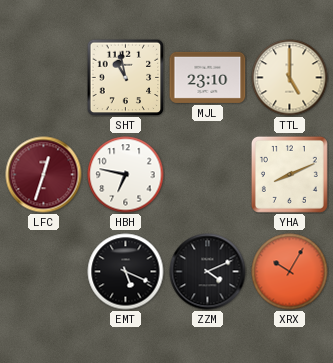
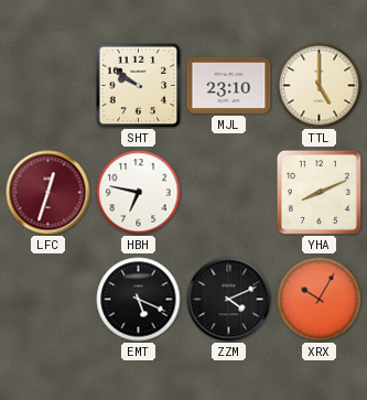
SHT: 10:58 -> 9:51
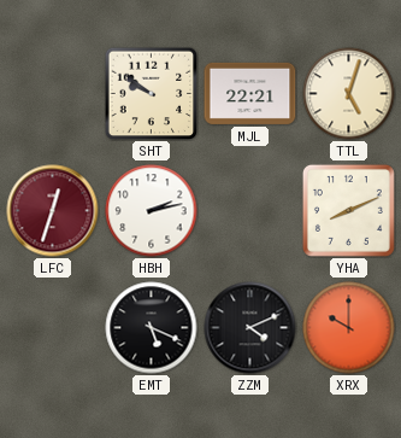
MJL: 23:10 -> 22:21
TTL: 5:00 -> 5:03
HBH: 6:47 -> 2:13
XRX: 10:05 -> 10:00
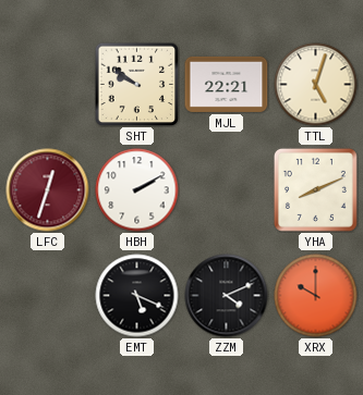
HBH: 2:13 -> 2:10
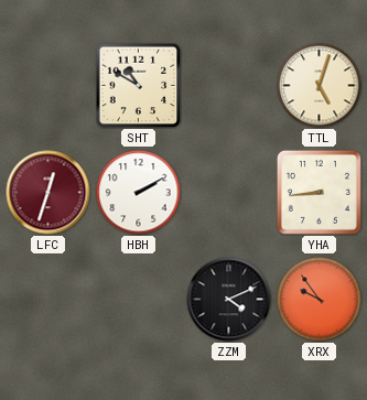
SHT: 9:51 -> 10:50
MJL: 22:21 -> none
YHA: 8:11 -> 8:44
EMT: 5:19 -> none
XRX: 10:00 -> 9:54
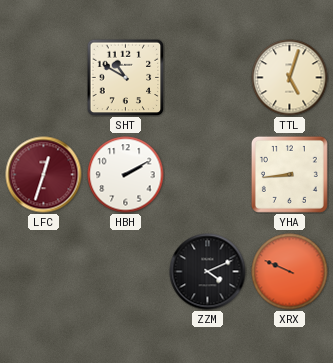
XRX: 9:54 -> 9:49
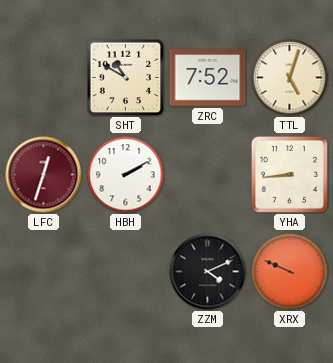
ZRC: none -> 7:52
